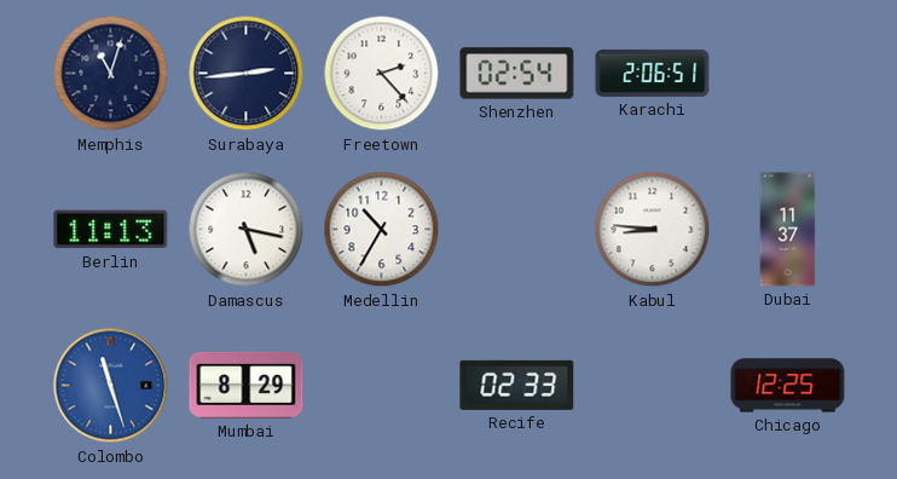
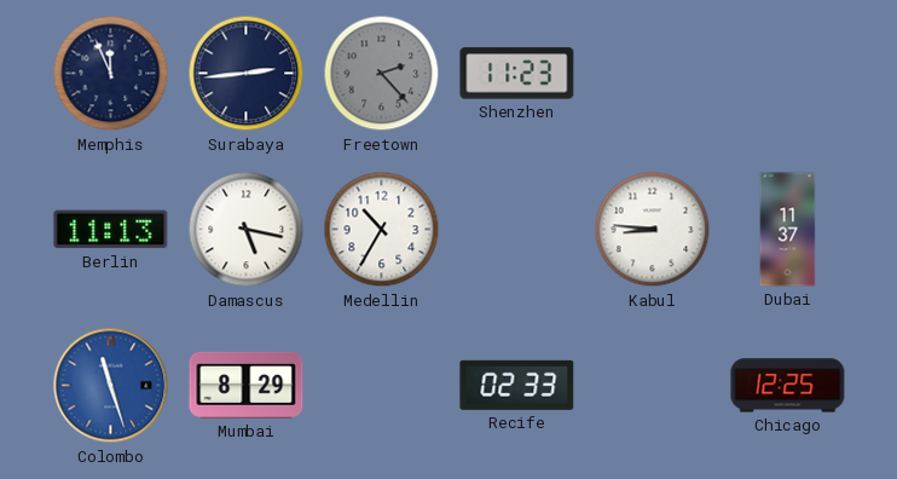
Memphis: 11:03 -> 11:56
Freetown dial: white -> grey
Shenzhen: 02:54 -> 11:23
Karachi: 2:06 -> none
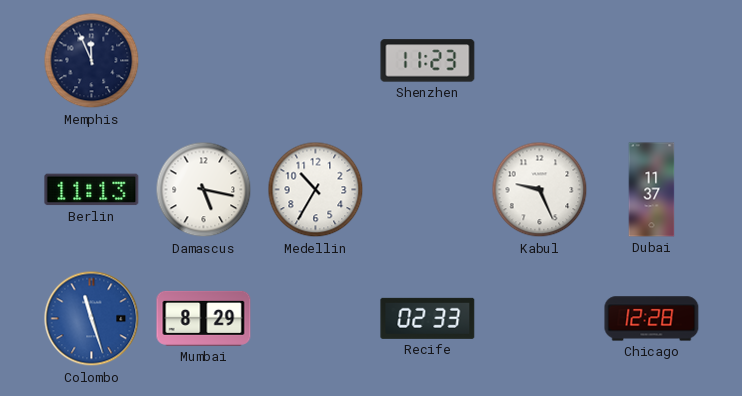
Surabaya: 2:44 -> none
Freetown: 2:23 -> none
Kabul: 8:46 -> 9:26
Chicago: 12:25 -> 12:28
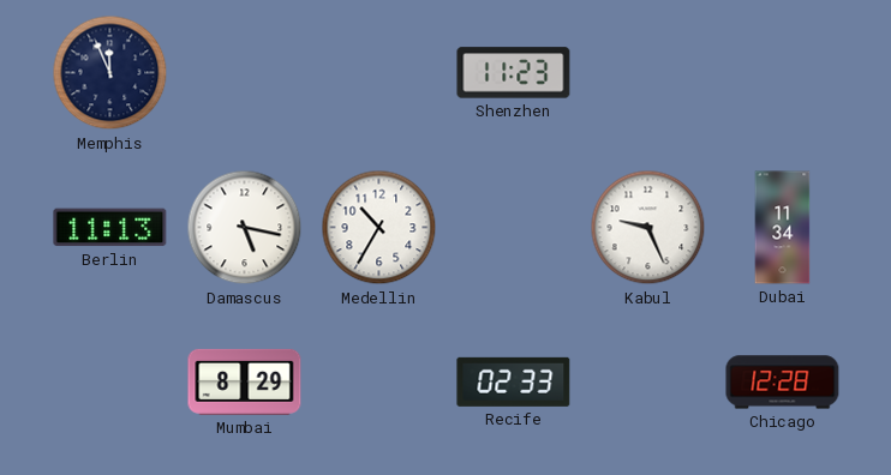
Dubai: 11:37 -> 11:34
Colombo: 11:27 -> none
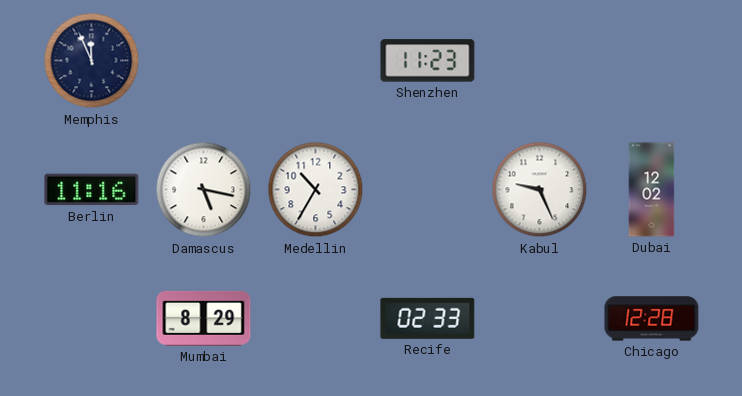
Berlin: 11:13 -> 11:16
Dubai: 11:34 -> 12:02
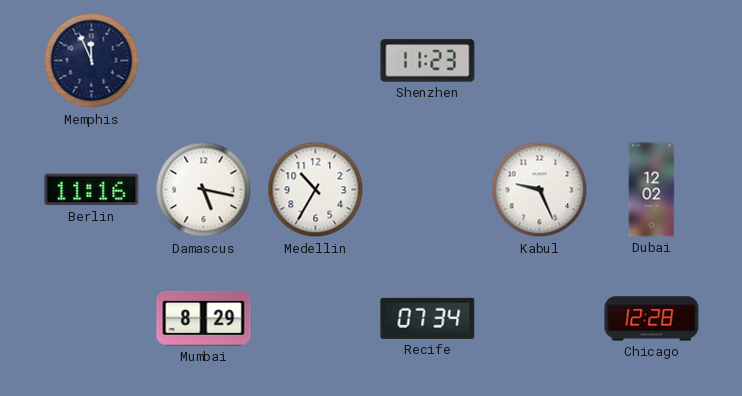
Recife: 02:33 -> 07:34
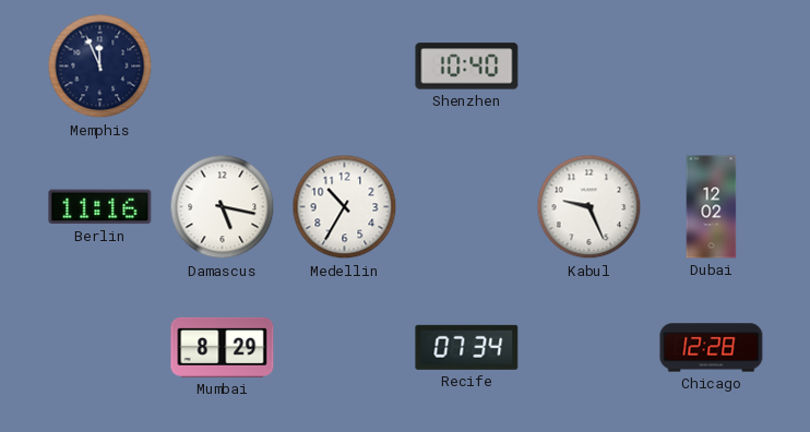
Shenzhen: 11:23 -> 10:40
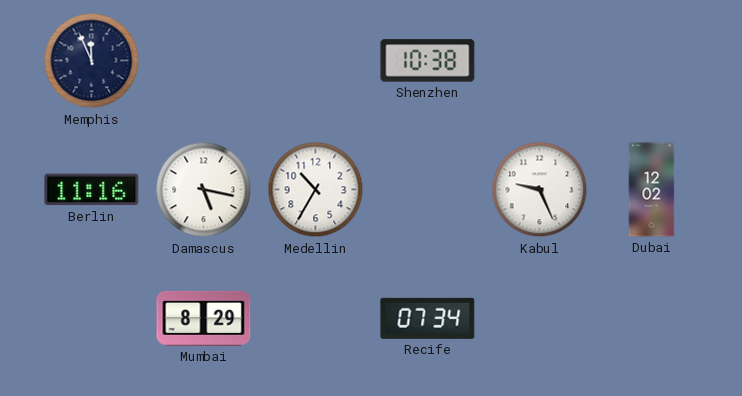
Shenzhen: 10:40 -> 10:38
Chicago: 12:28 -> none
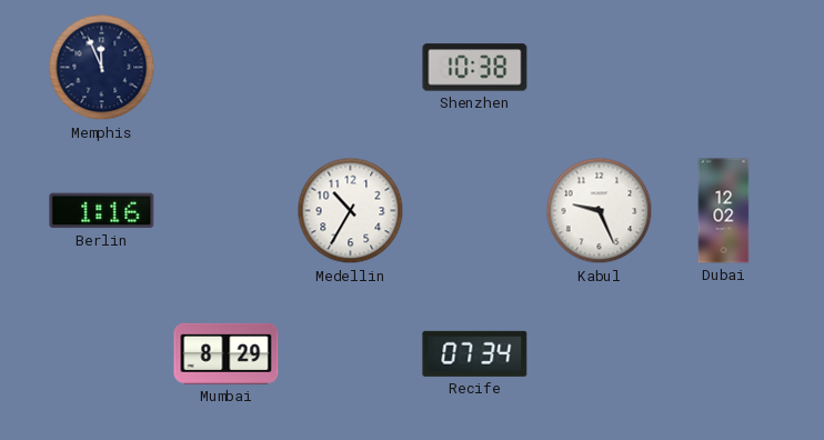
Berlin: 11:16 -> 1:16
Damascus: 5:17 -> none
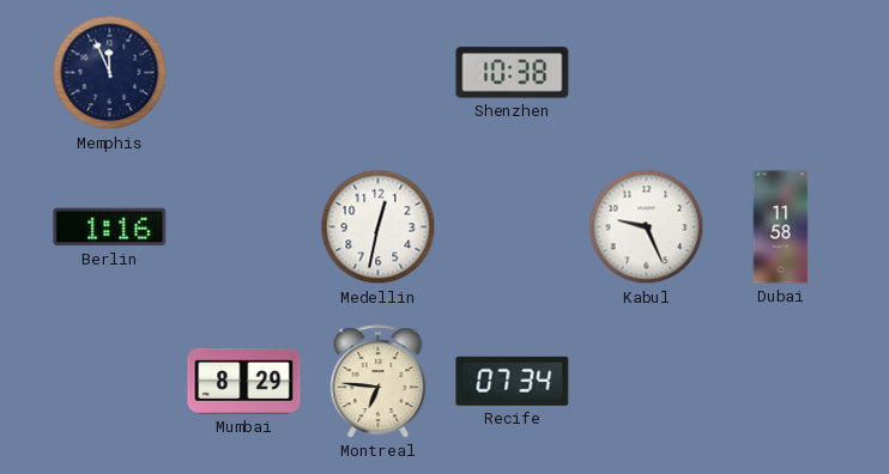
Medellin: 10:35 -> 12:32
Dubai: 12:02 -> 11:58
Montreal: none -> 6:46
